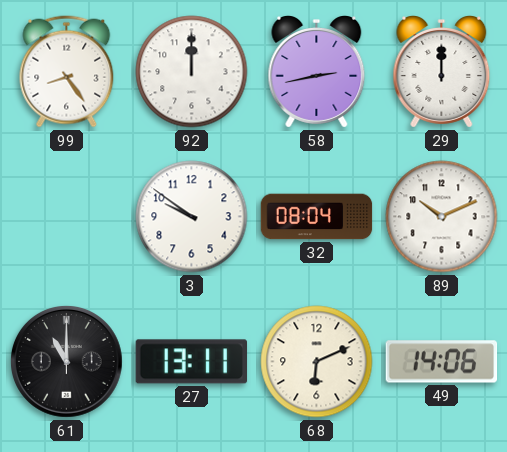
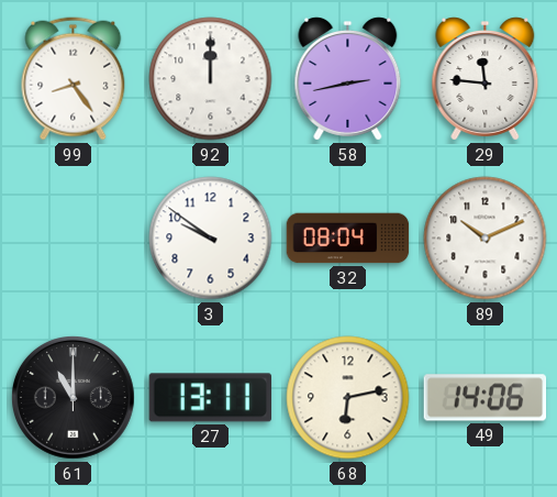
29: 12:00 -> 11:46
68: 6:11 -> 6:13
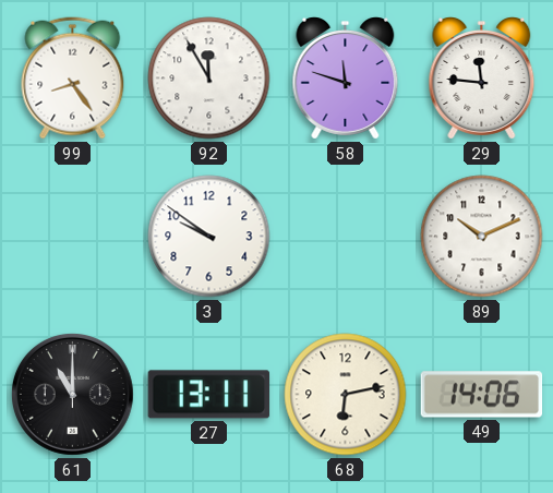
92: 12:00 -> 11:55
58: 2:43 -> 11:48
32: 08:04 -> none
